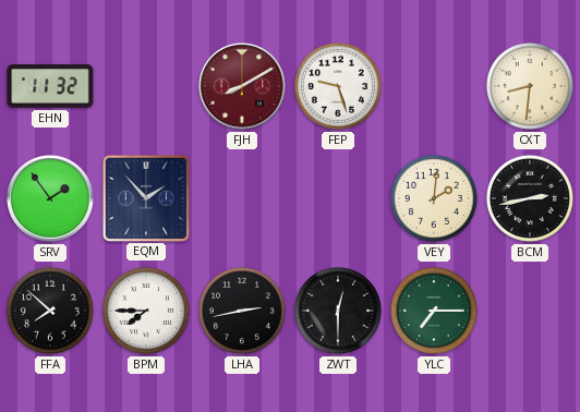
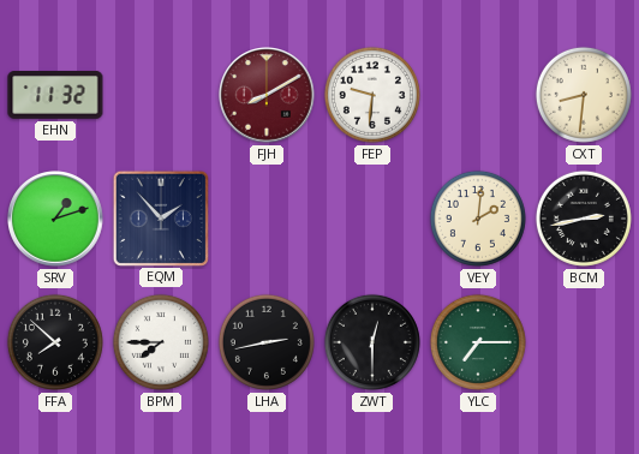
FEP: 9:27 -> 9:31
SRV: 1:54 -> 1:12
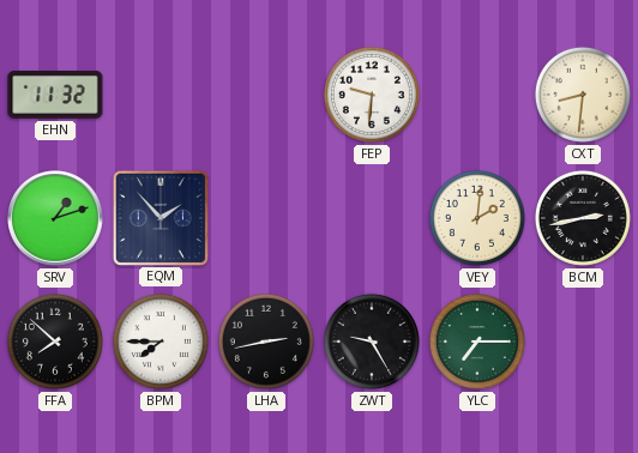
FJH: 8:10 -> none
ZWT: 12:30 -> 9:25
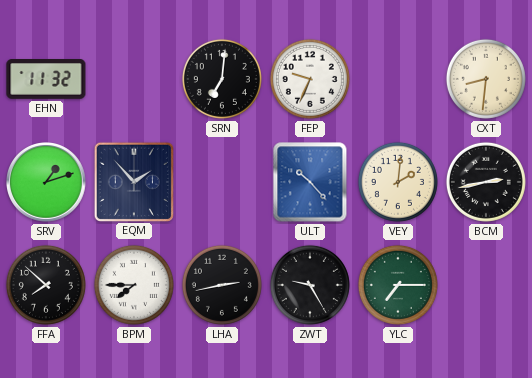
SRN: none -> 7:01
FEP: 9:31 -> 9:34
ULT: none -> 10:23
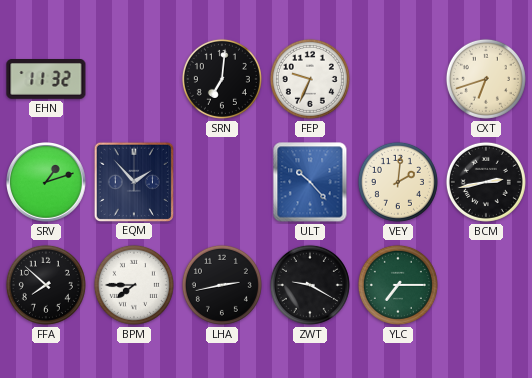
CXT: 8:31 -> 6:42
ZWT: 9:25 -> 9:20
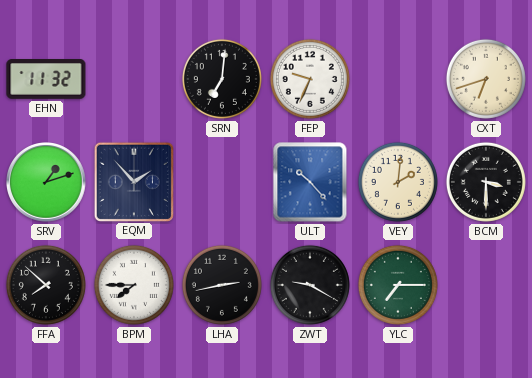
BCM: 2:43 -> 3:30
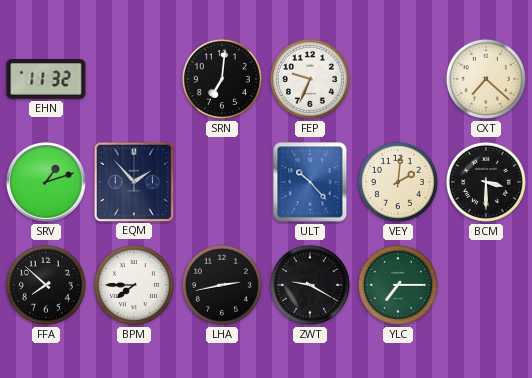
CXT: 6:42 -> 7:22
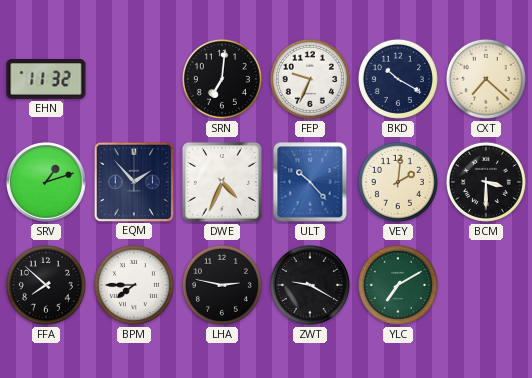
BKD: none -> 10:20
DWE: none -> 4:34
LHA: 2:43 -> 2:47
YLC: 7:15 -> 7:10
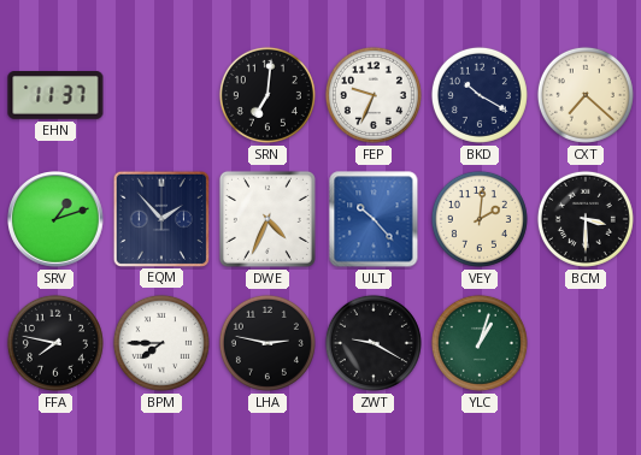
EHN: 11:32 -> 11:37
FFA: 7:52 -> 7:47
YLC: 7:10 -> 1:03
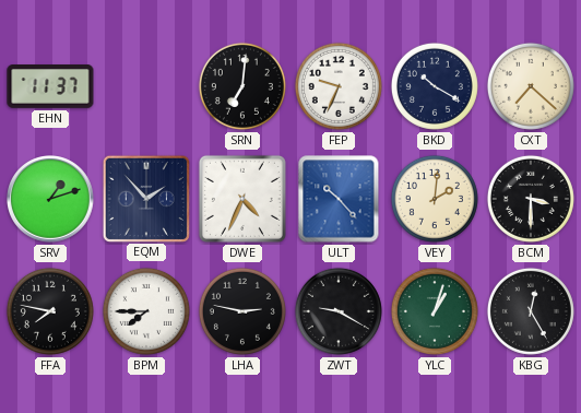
KBG: none -> 12:25
